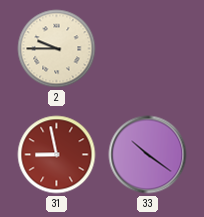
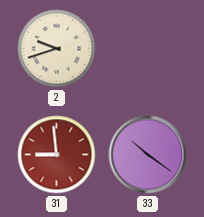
2: 9:45 -> 9:42
31: 8:58 -> 8:59
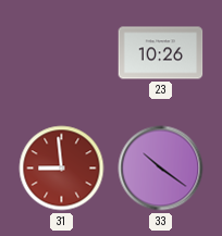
2: 9:42 -> none
23: none -> 10:26
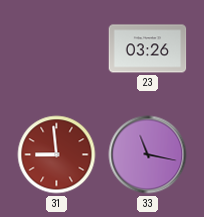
23: 10:26 -> 03:26
33: 10:21 -> 11:17
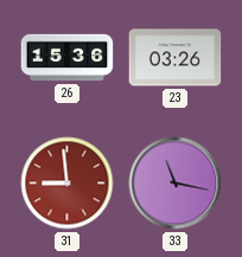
26: none -> 15:36
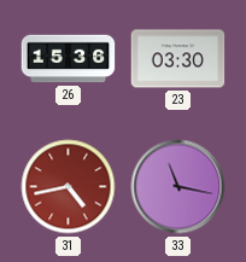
23: 03:26 -> 03:30
31: 8:59 -> 4:43
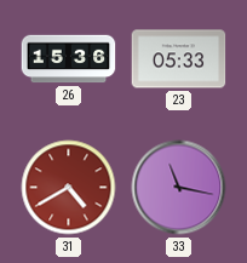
23: 03:30 -> 05:33
31: 4:43 -> 4:40
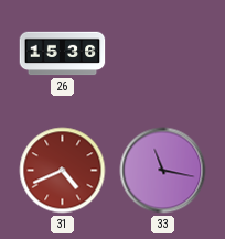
23: 05:33 -> none
31: 4:40 -> 4:41
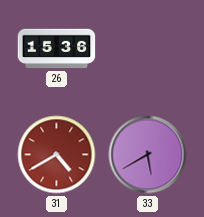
31: 4:41 -> 4:40
33: 11:17 -> 5:40
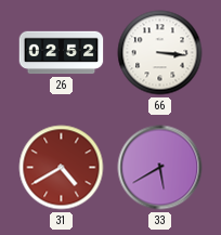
26: 15:36 -> 02:52
66: none -> 3:16
